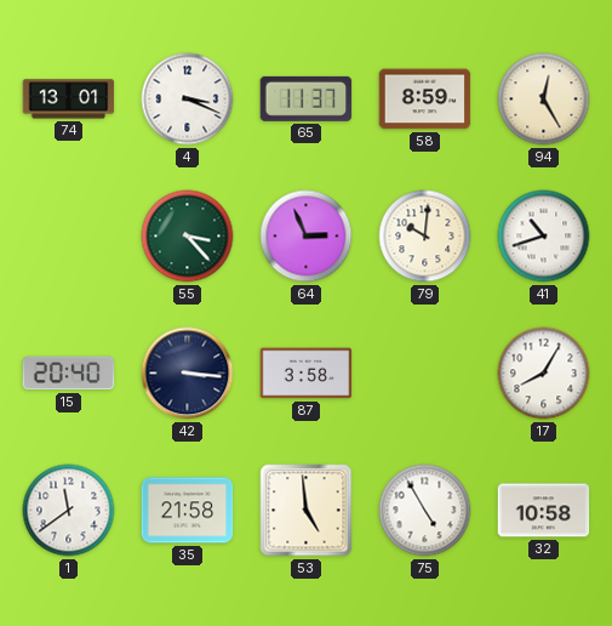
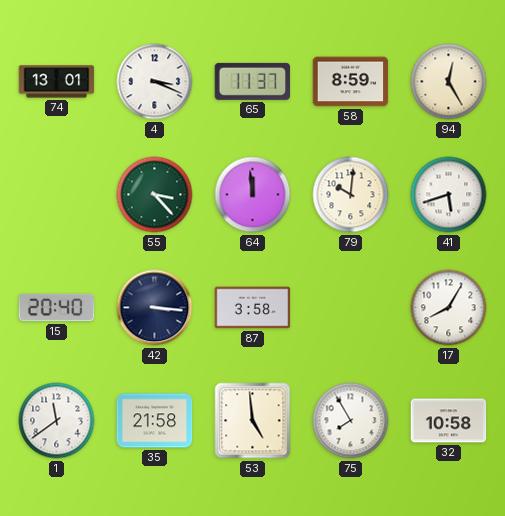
64: 2:56 -> 11:59
41: 10:42 -> 5:42
75: 4:55 -> 7:55
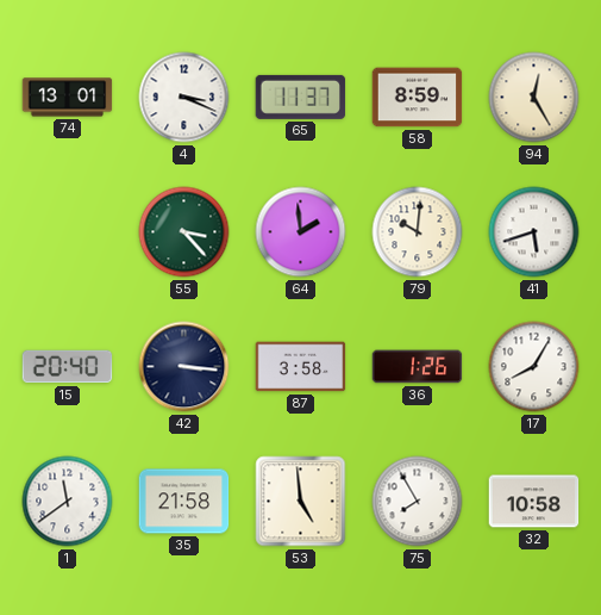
64: 11:59 -> 1:59
36: none -> 1:26
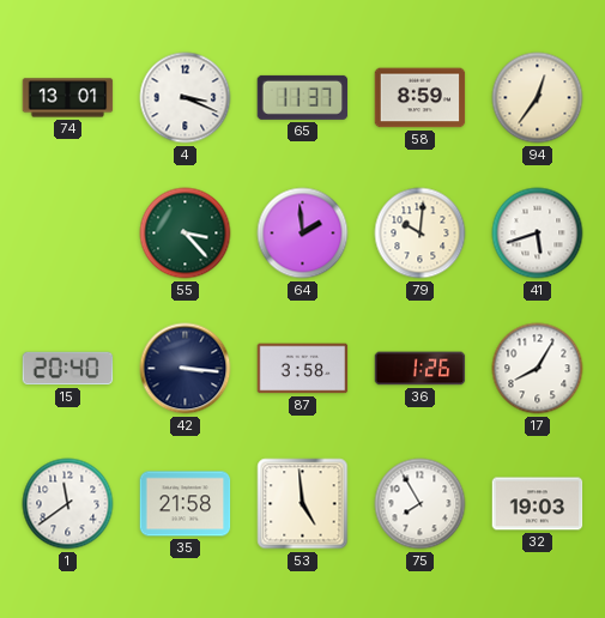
94: 12:25 -> 12:36
32: 10:58 -> 19:03
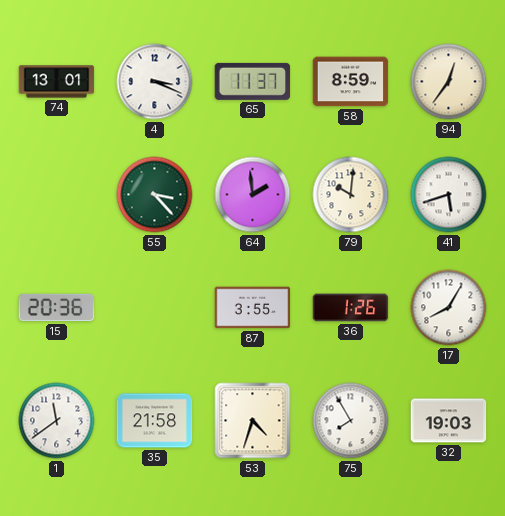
15: 20:40 -> 20:36
42: 3:16 -> none
87: 3:58 -> 3:55
53: 4:59 -> 4:33
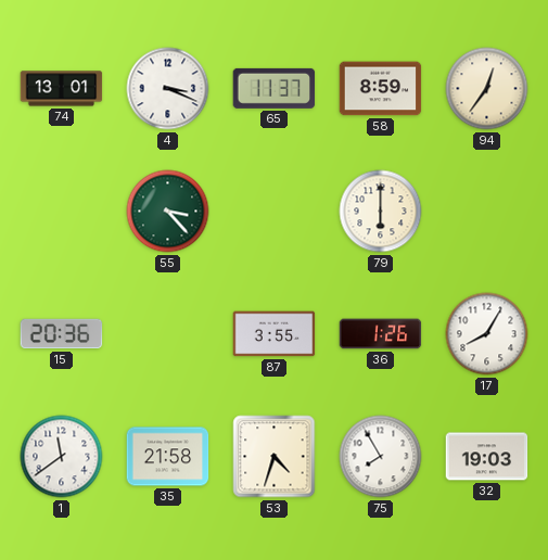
64: 1:59 -> none
79: 10:01 -> 6:00
41: 5:42 -> none
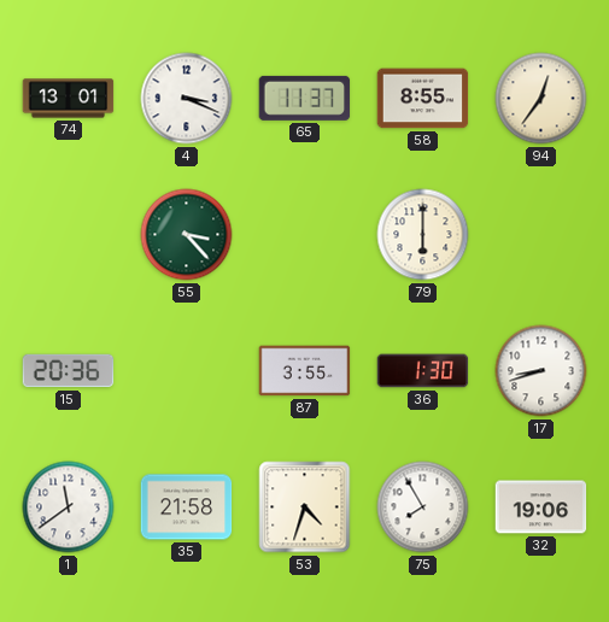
58: 8:59 -> 8:55
36: 1:26 -> 1:30
17: 8:05 -> 8:42
32: 19:03 -> 19:06
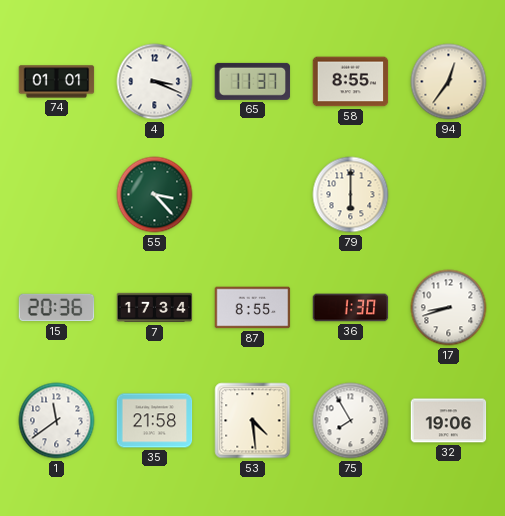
74: 13:01 -> 01:01
7: none -> 17:34
87: 3:55 -> 8:55
53: 4:33 -> 4:29
